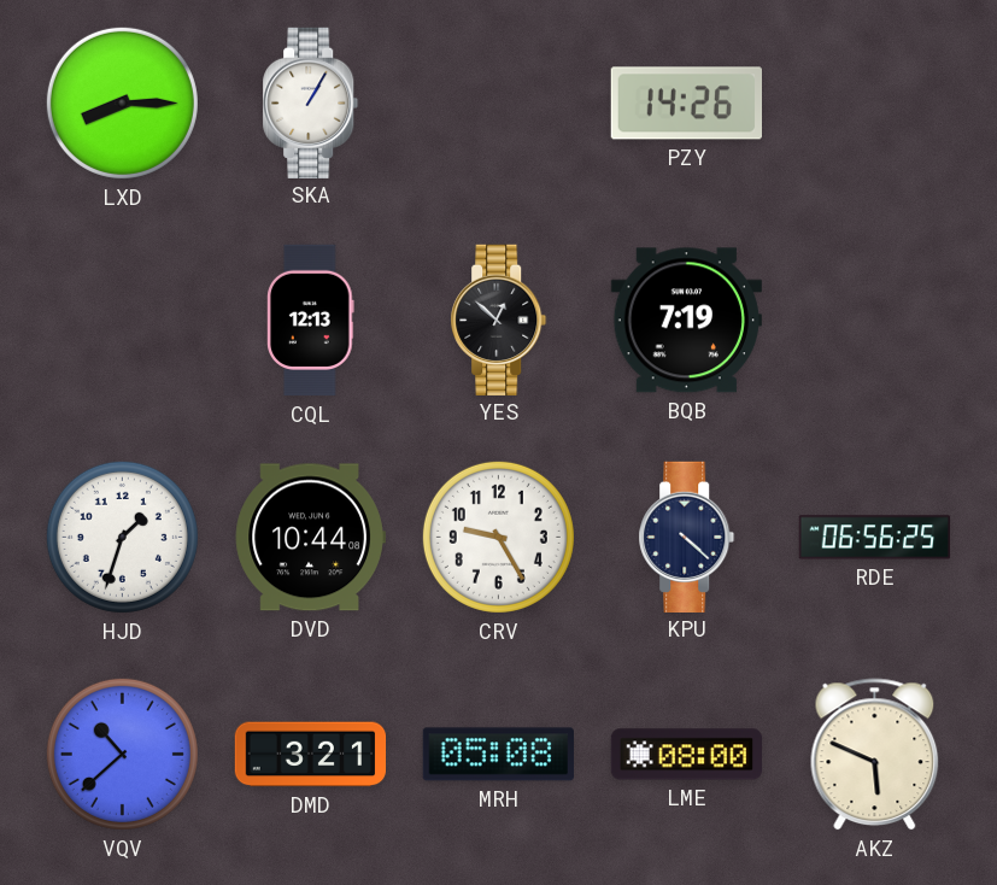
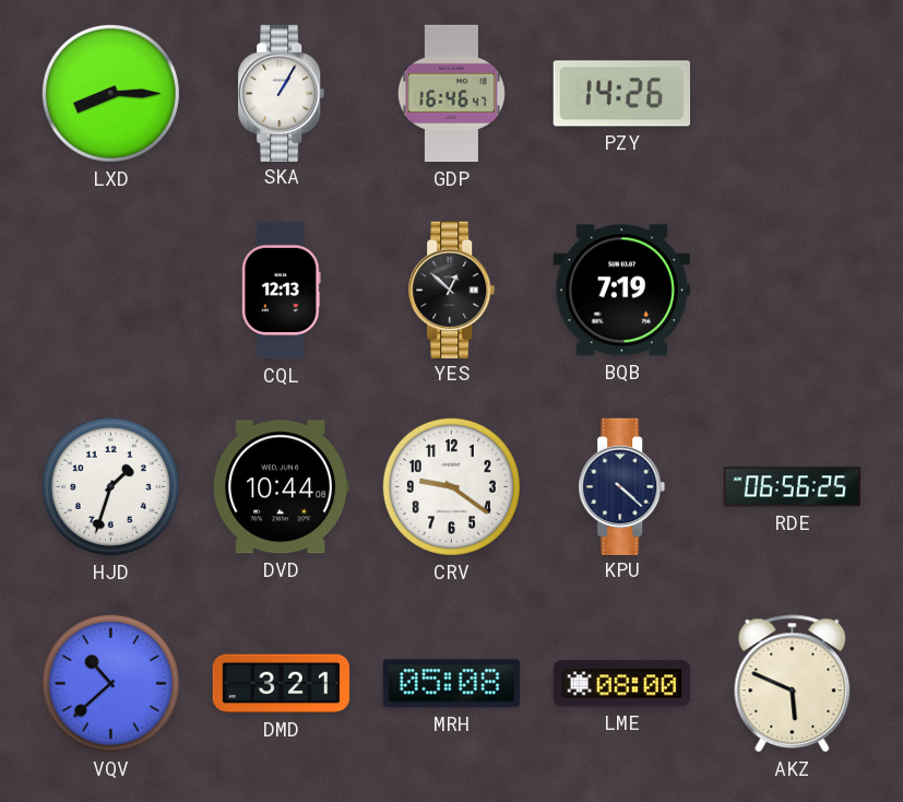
GDP: none -> 16:46
CRV: 9:25 -> 9:21
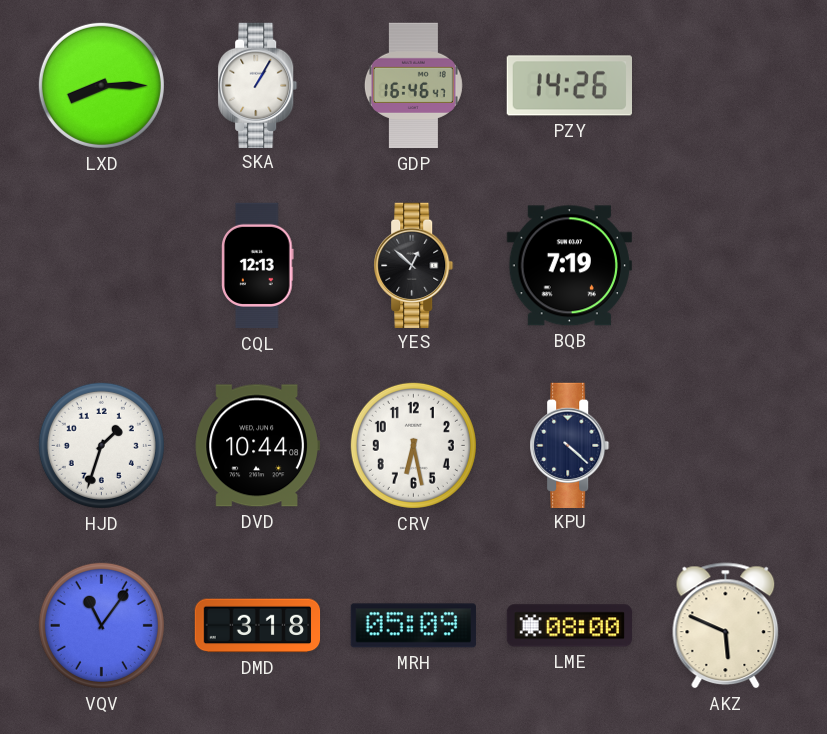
CRV: 9:21 -> 6:28
RDE: 06:56 -> none
VQV: 10:38 -> 11:06
DMD: 3:21 -> 3:18
MRH: 05:08 -> 05:09
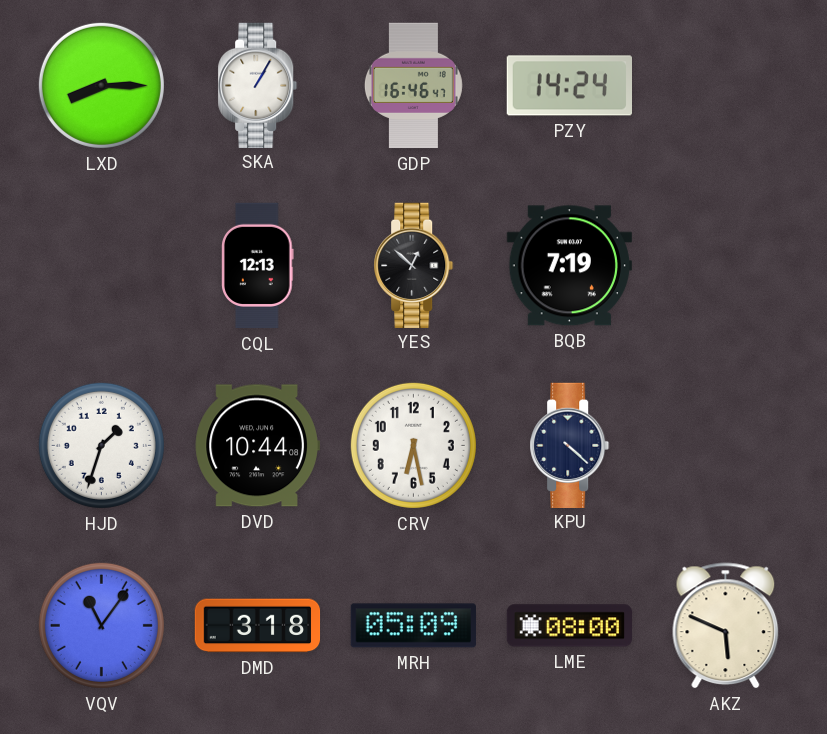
PZY: 14:26 -> 14:24
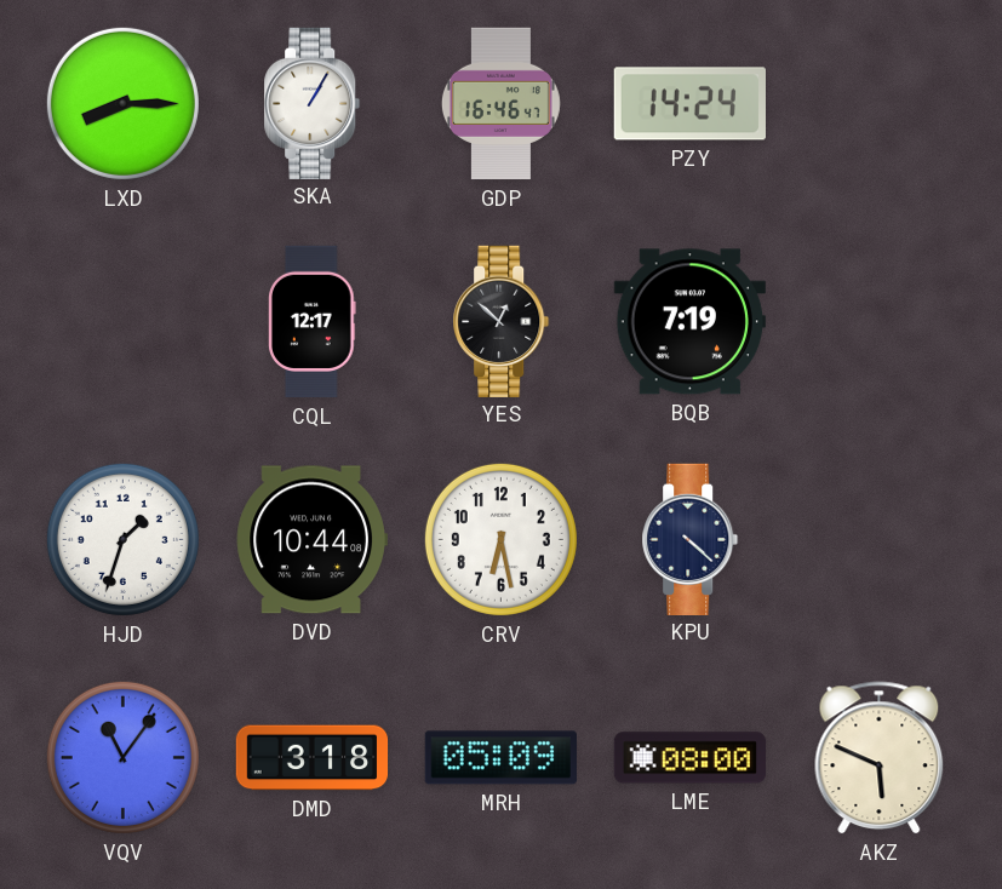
CQL: 12:13 -> 12:17
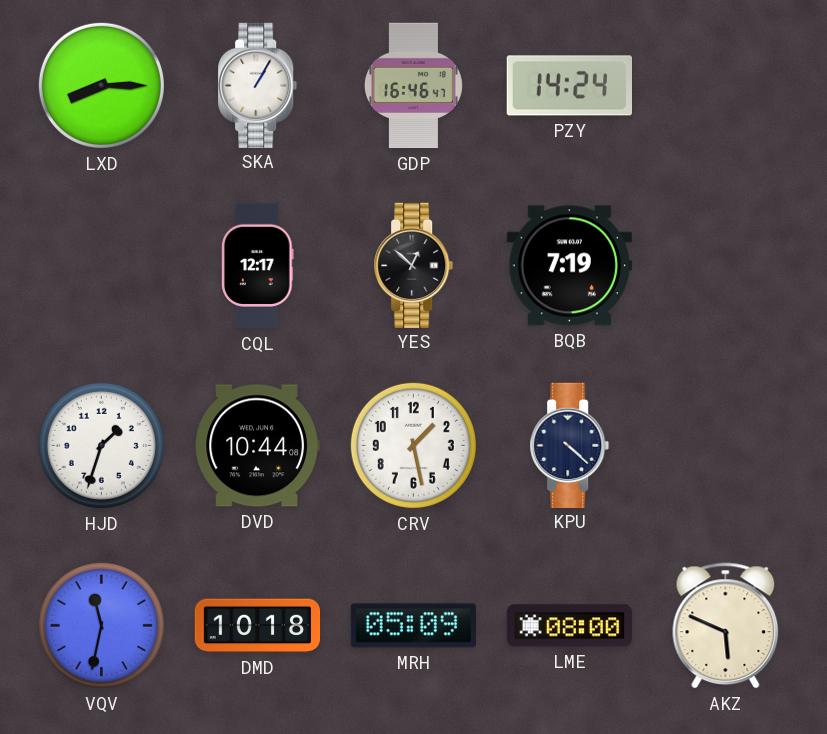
CRV: 6:28 -> 1:28
VQV: 11:06 -> 11:32
DMD: 3:18 -> 10:18
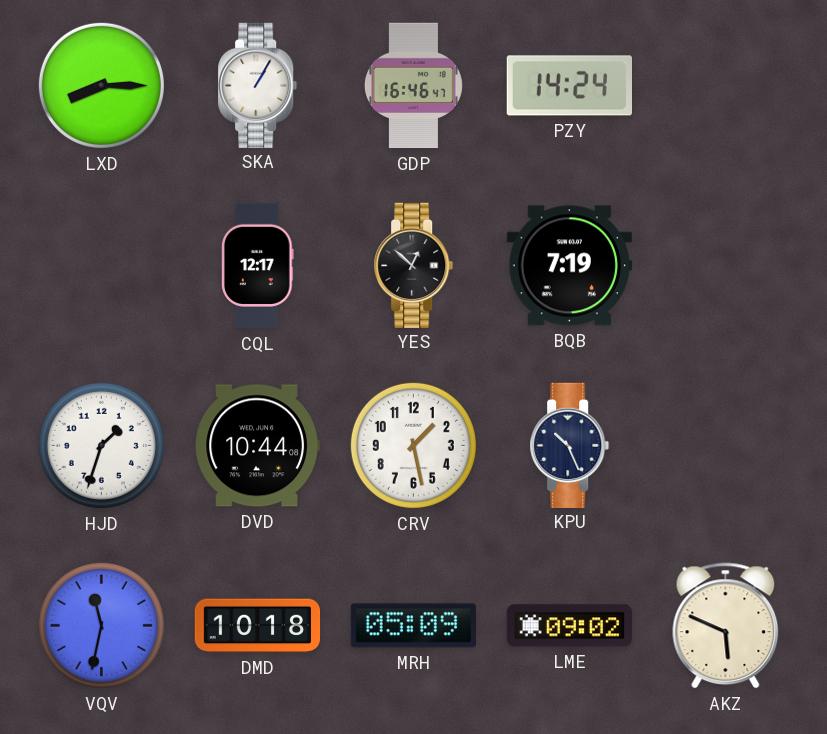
KPU: 4:22 -> 10:26
LME: 08:00 -> 09:02
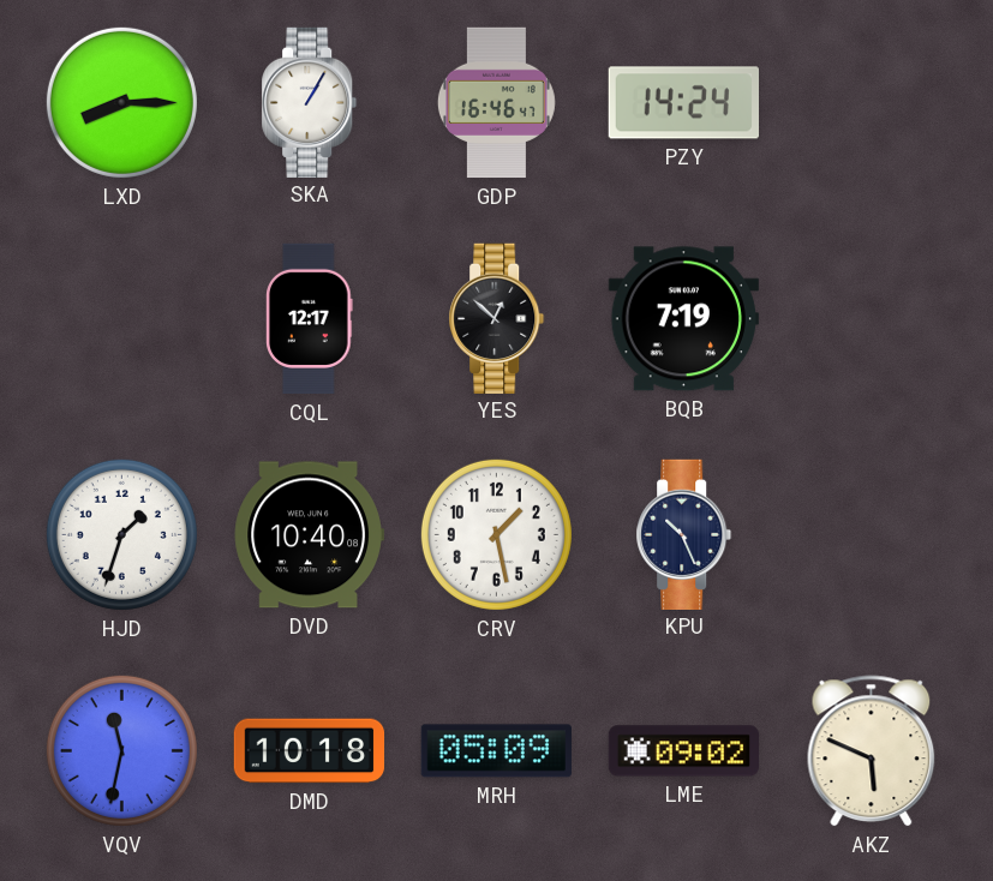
DVD: 10:44 -> 10:40
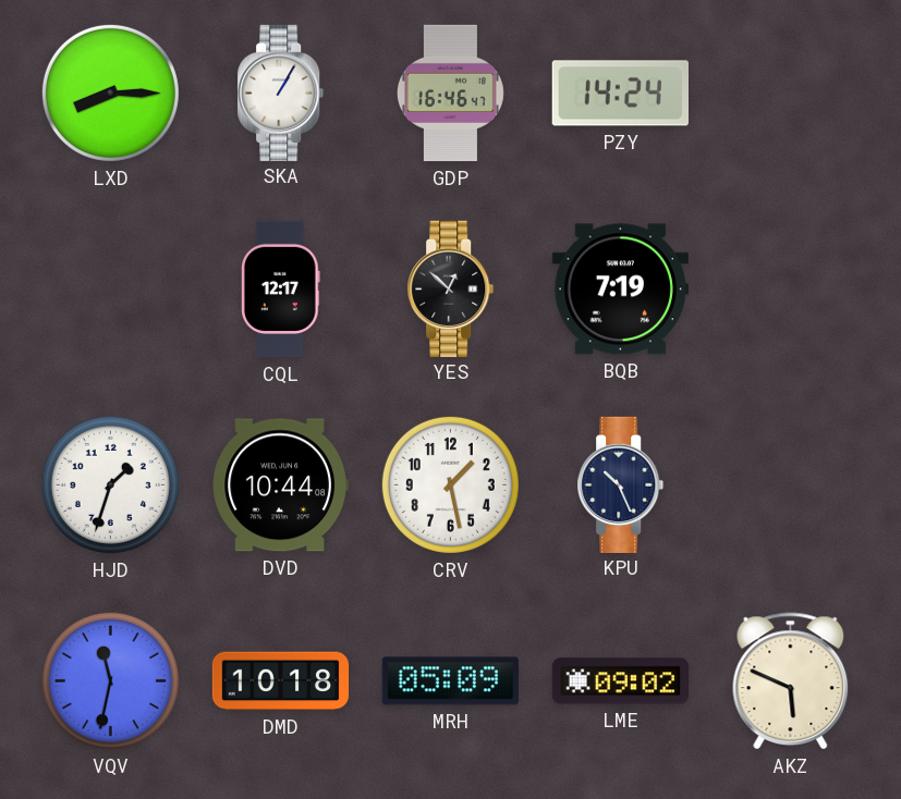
DVD: 10:40 -> 10:44
